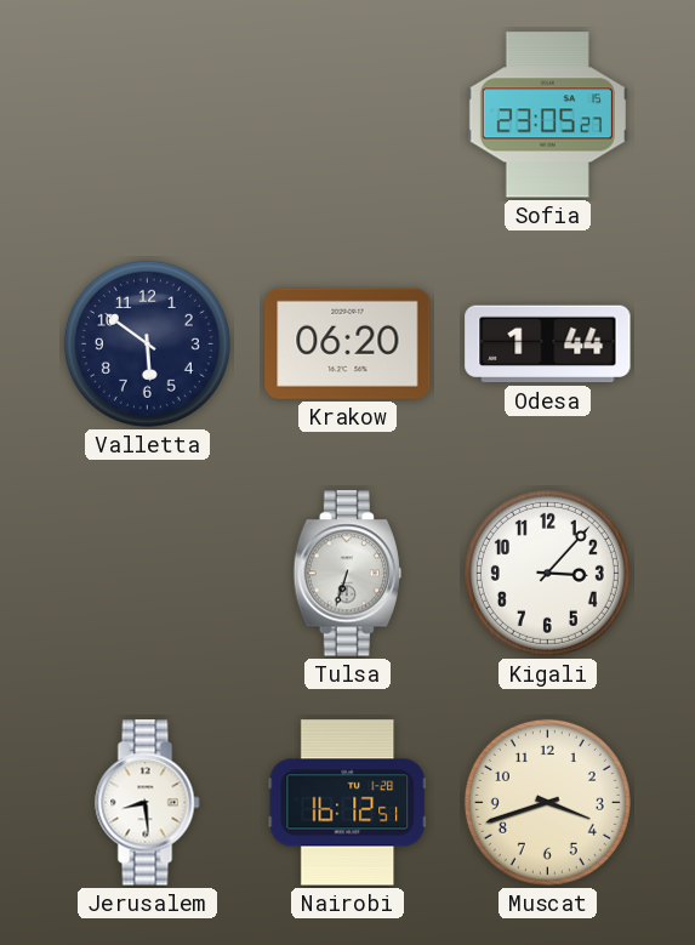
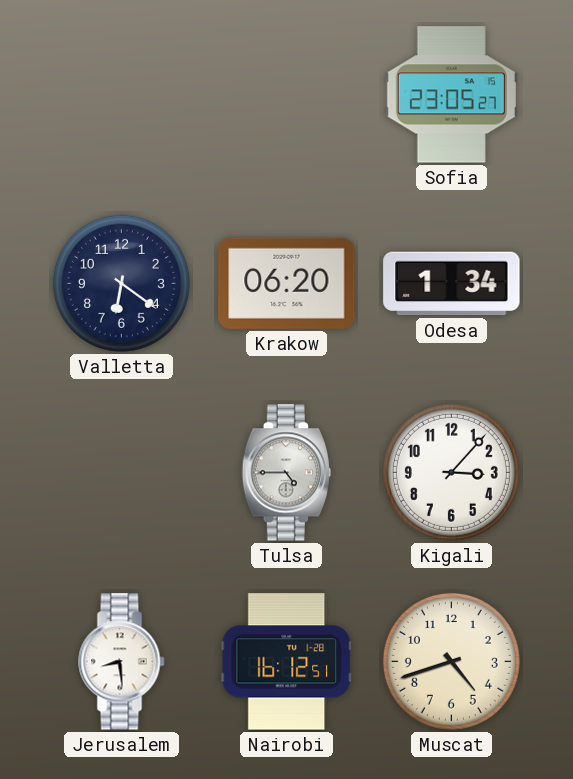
Valletta: 5:51 -> 6:21
Odesa: 1:44 -> 1:34
Tulsa: 6:33 -> 4:45
Muscat: 3:42 -> 4:42
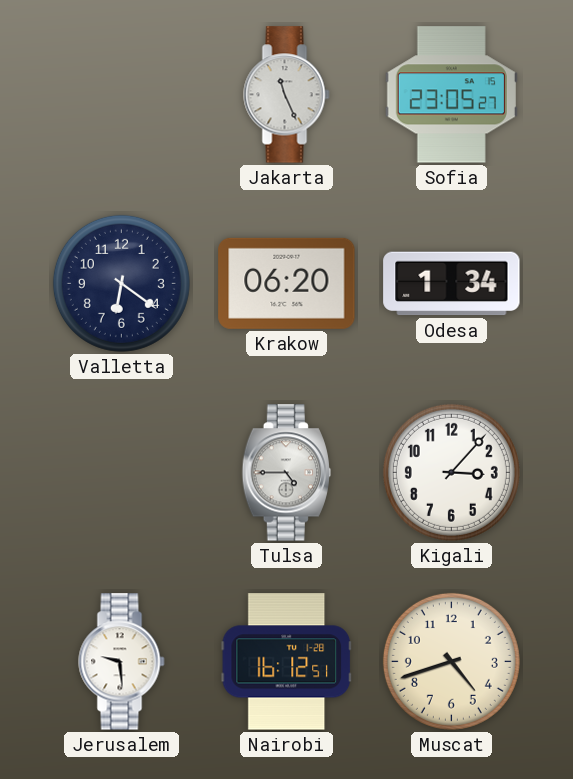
Jakarta: none -> 11:26
Jerusalem: 8:29 -> 9:29
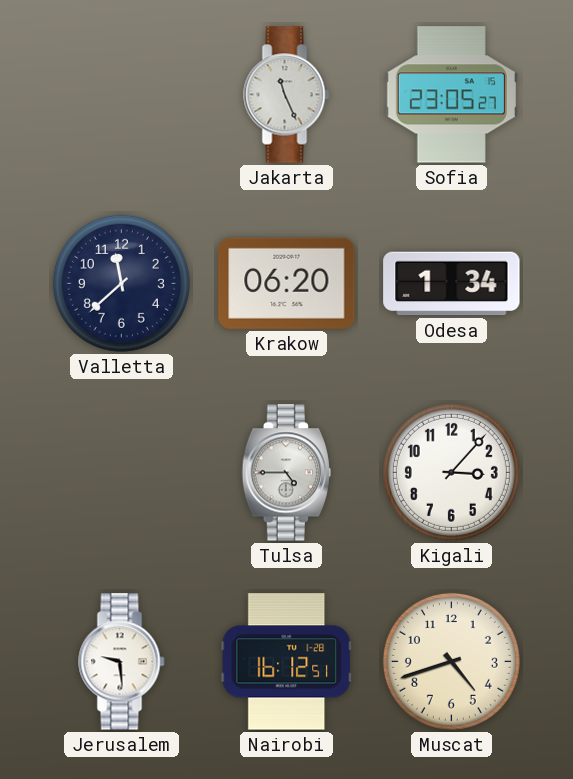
Valletta: 6:21 -> 11:38
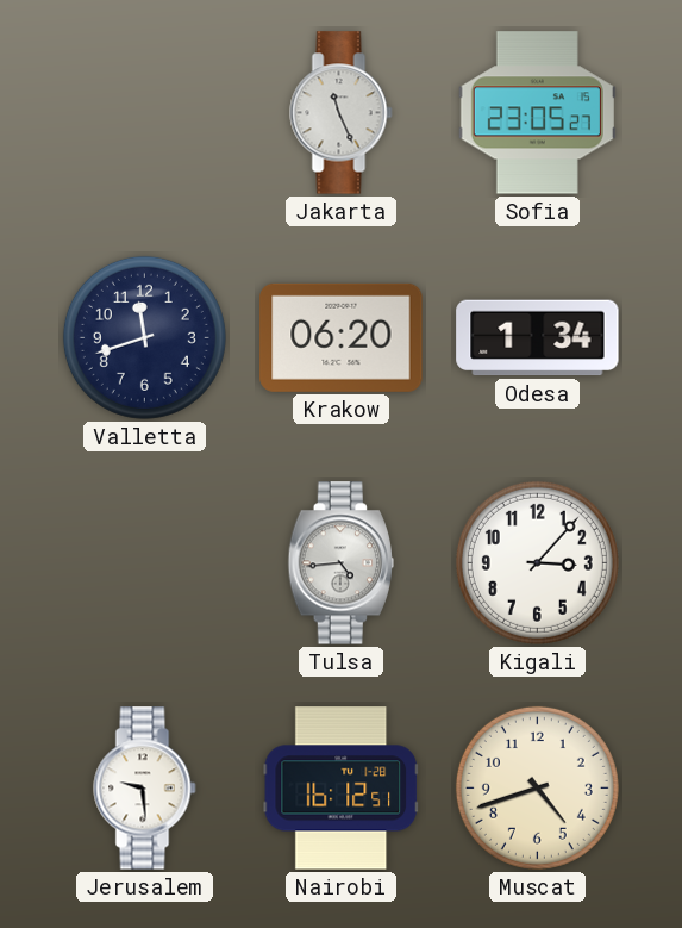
Valletta: 11:38 -> 11:42
Tulsa: 4:45 -> 4:44
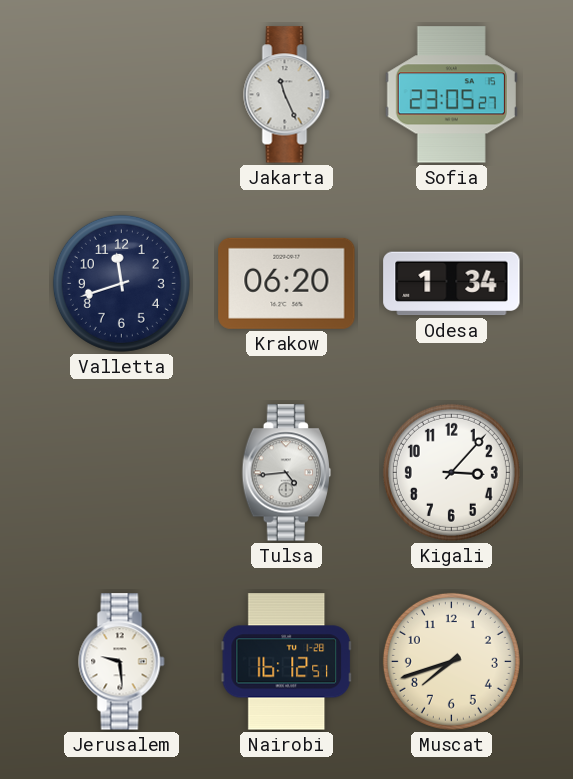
Muscat: 4:42 -> 7:42
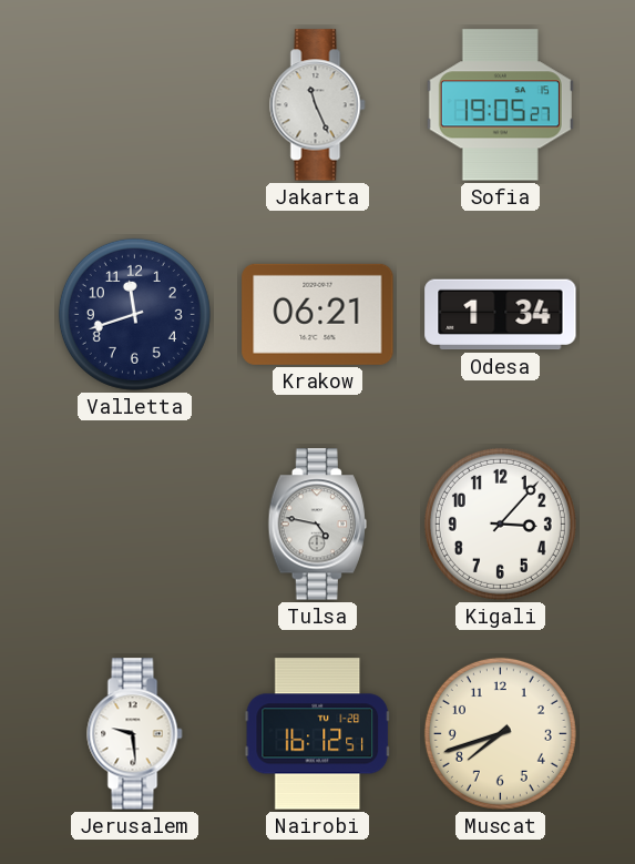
Sofia: 23:05 -> 19:05
Krakow: 06:20 -> 06:21
Tulsa: 4:44 -> 4:47
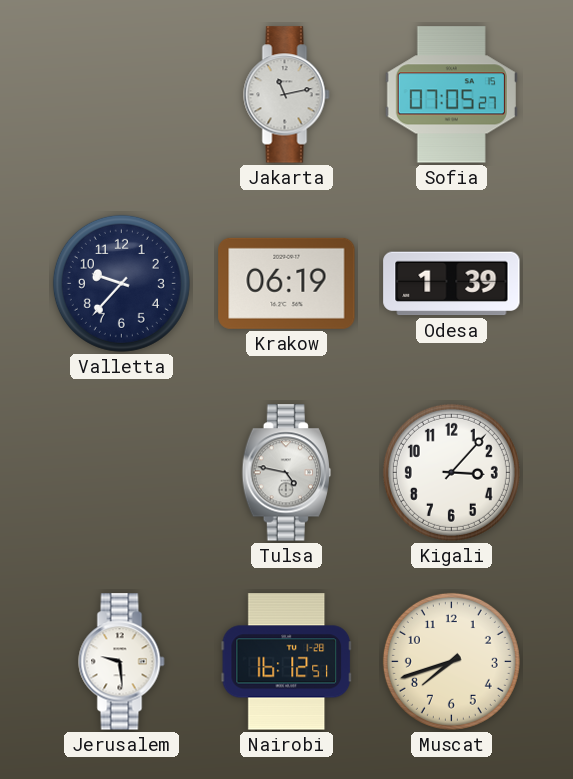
Jakarta: 11:26 -> 11:13
Sofia: 19:05 -> 07:05
Valletta: 11:42 -> 9:37
Krakow: 06:21 -> 06:19
Odesa: 1:34 -> 1:39
